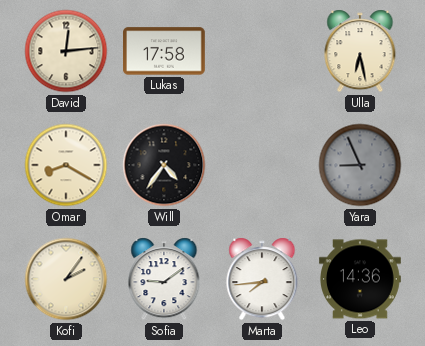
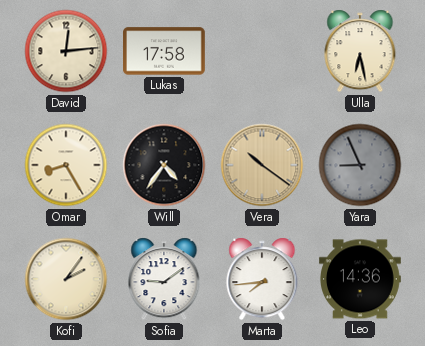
Omar: 8:20 -> 8:25
Vera: none -> 10:21
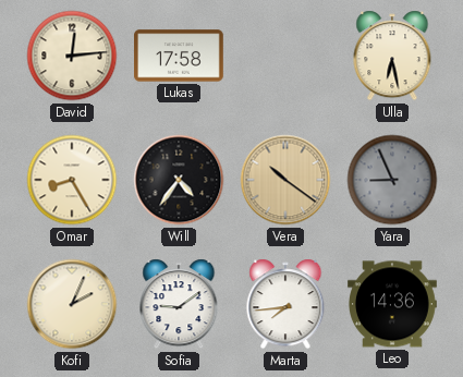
Kofi: 2:06 -> 2:04
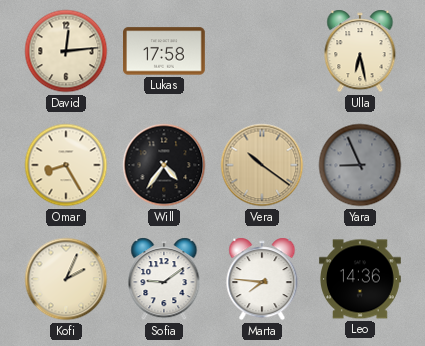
Marta: 7:44 -> 7:46
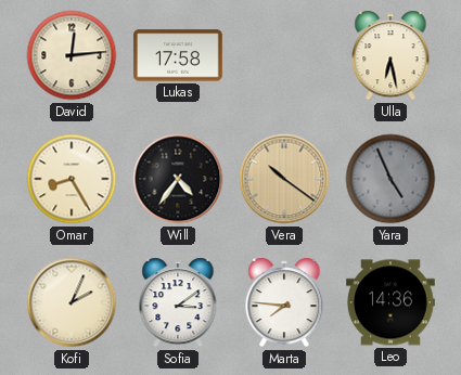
Yara: 8:56 -> 4:56
Sofia: 9:09 -> 3:09
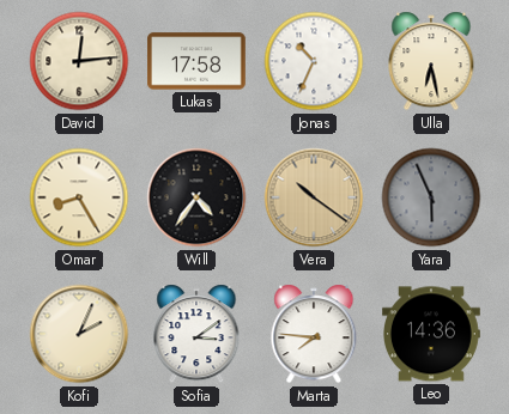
Jonas: none -> 10:34
Yara: 4:56 -> 5:56
